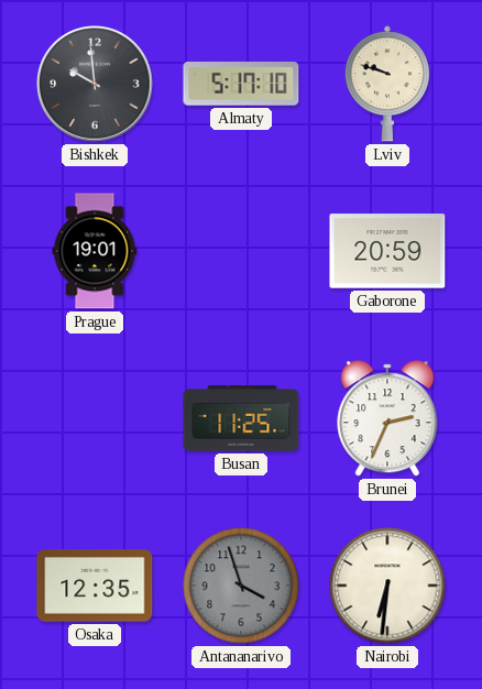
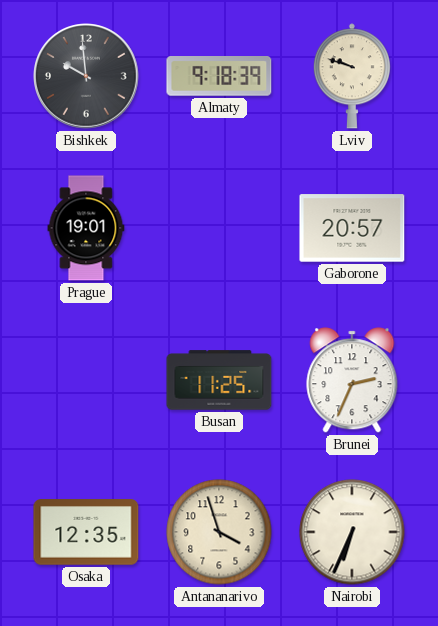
Almaty: 5:17 -> 9:18
Gaborone: 20:59 -> 20:57
Antananarivo dial: grey -> cream
Nairobi: 6:31 -> 6:34
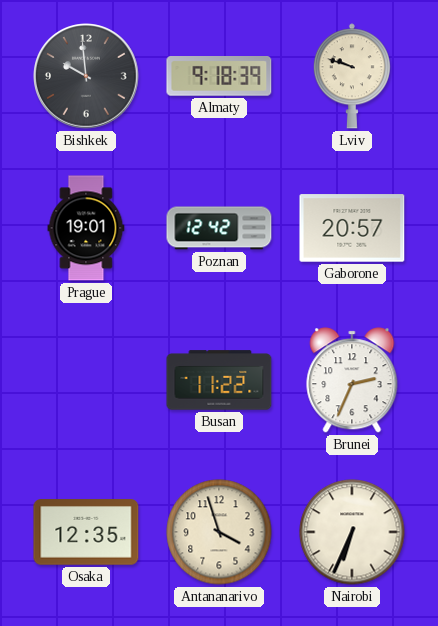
Poznan: none -> 12:42
Busan: 11:25 -> 11:22
